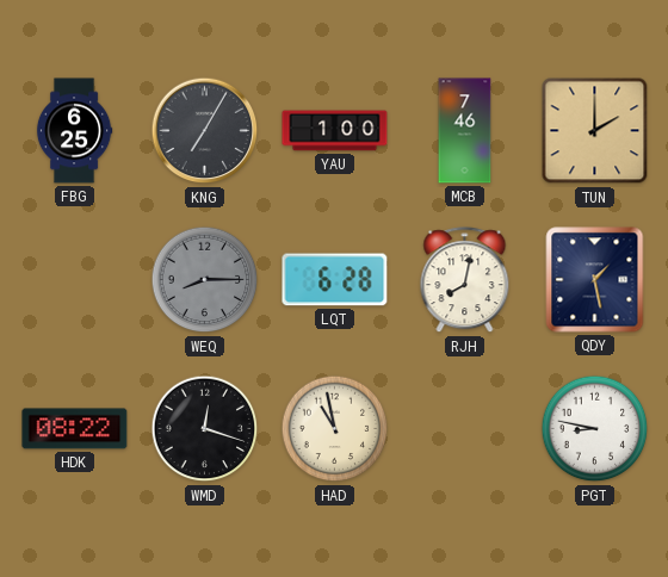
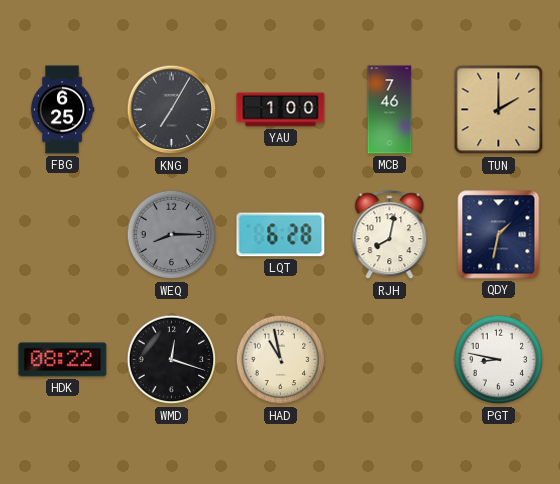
QDY: 1:28 -> 1:32
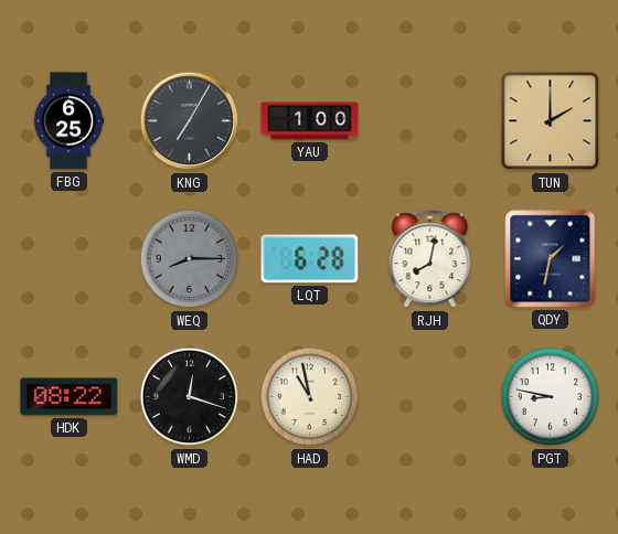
MCB: 7:46 -> none
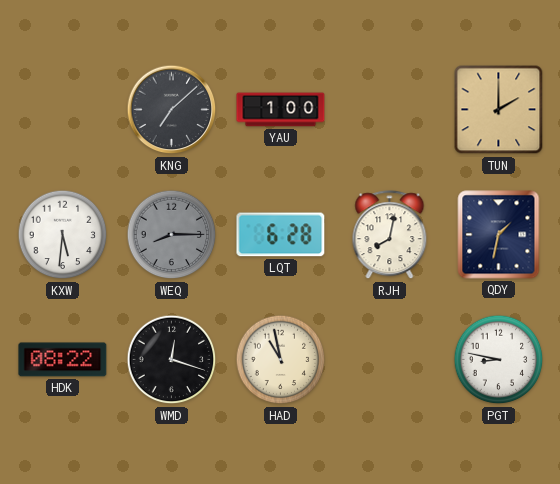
FBG: 6:25 -> none
KNG: 7:05 -> 7:08
KXW: none -> 5:31
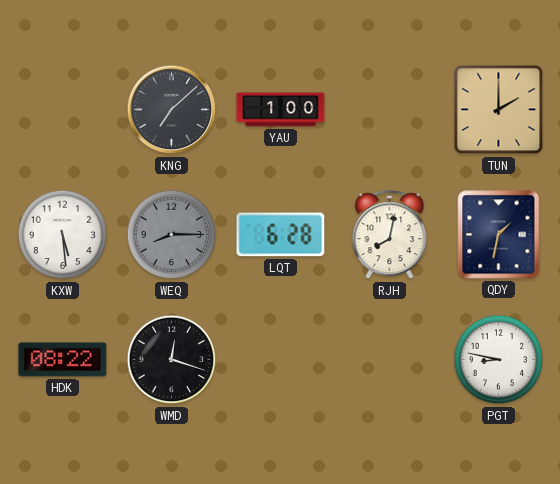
KXW: 5:31 -> 5:29
HAD: 10:58 -> none
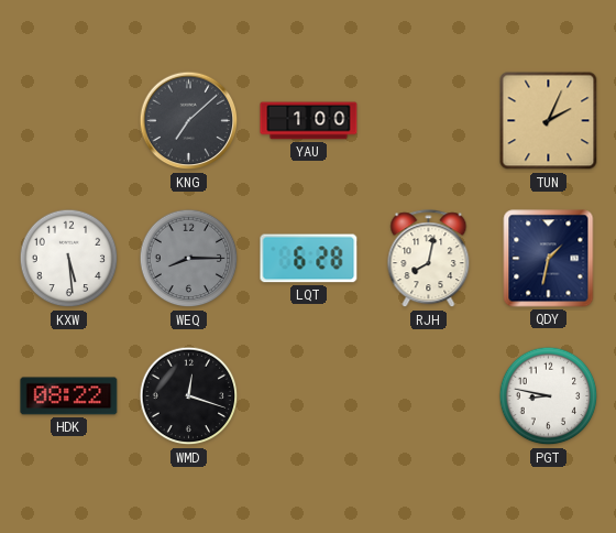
TUN: 2:00 -> 2:04
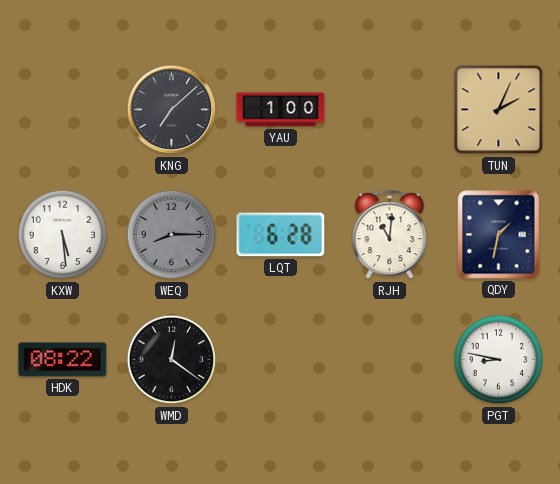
RJH: 8:02 -> 11:01
WMD: 12:18 -> 12:21
